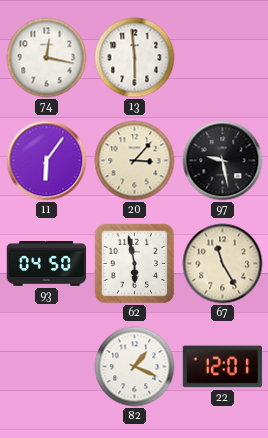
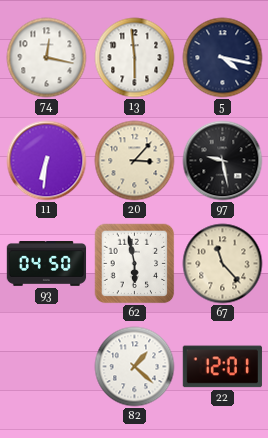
5: none -> 4:17
11: 6:06 -> 6:31
67: 11:25 -> 11:23
82: 1:19 -> 1:22
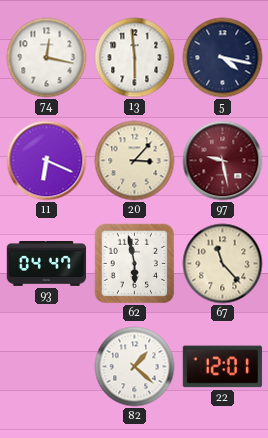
11: 6:31 -> 6:19
97 dial: black -> burgundy
93: 04:50 -> 04:47
